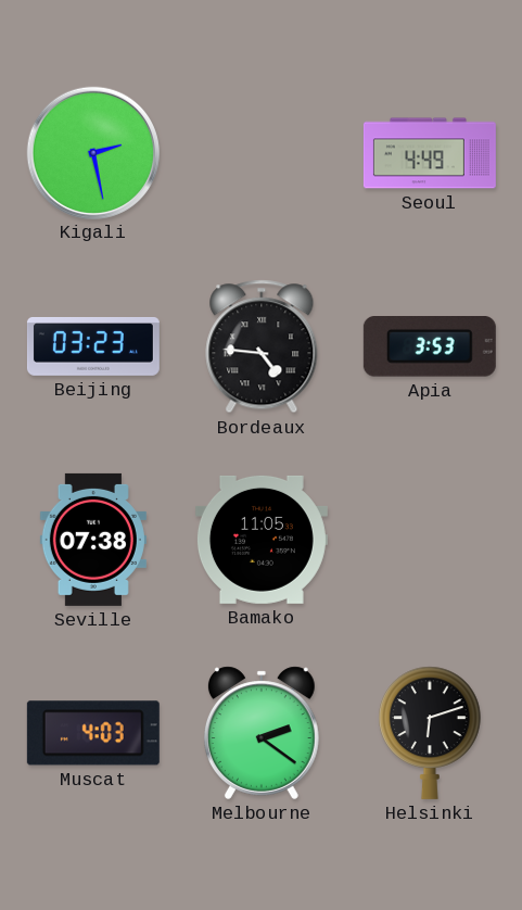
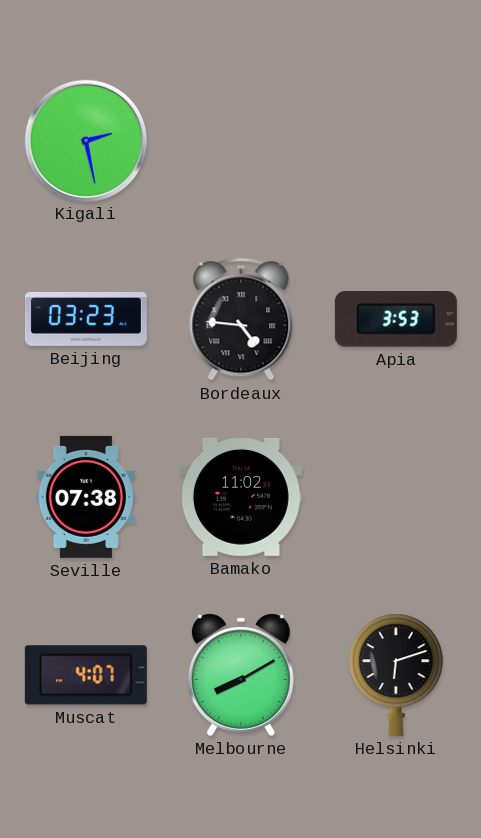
Seoul: 4:49 -> none
Bamako: 11:05 -> 11:02
Muscat: 4:03 -> 4:07
Melbourne: 2:21 -> 8:10
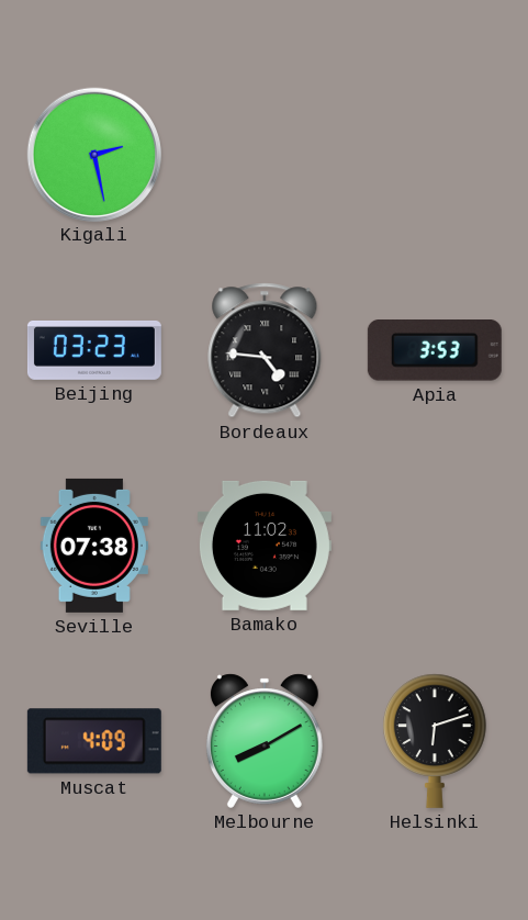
Muscat: 4:07 -> 4:09
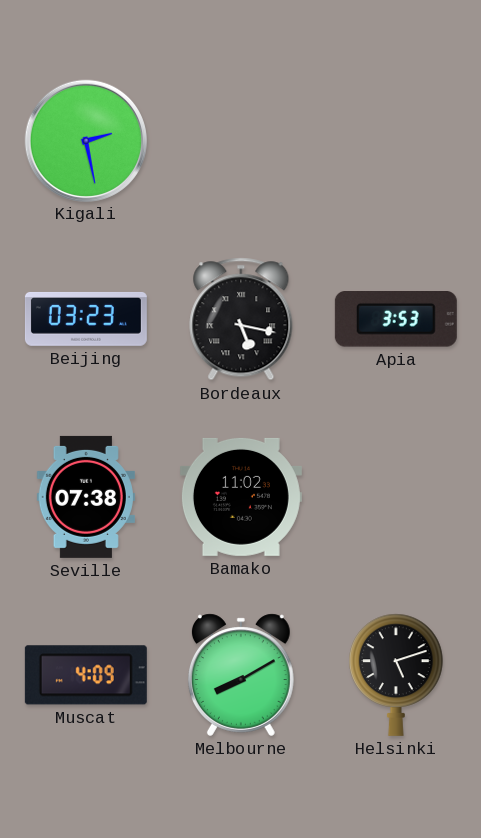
Bordeaux: 4:46 -> 5:17
Helsinki: 6:12 -> 5:12
